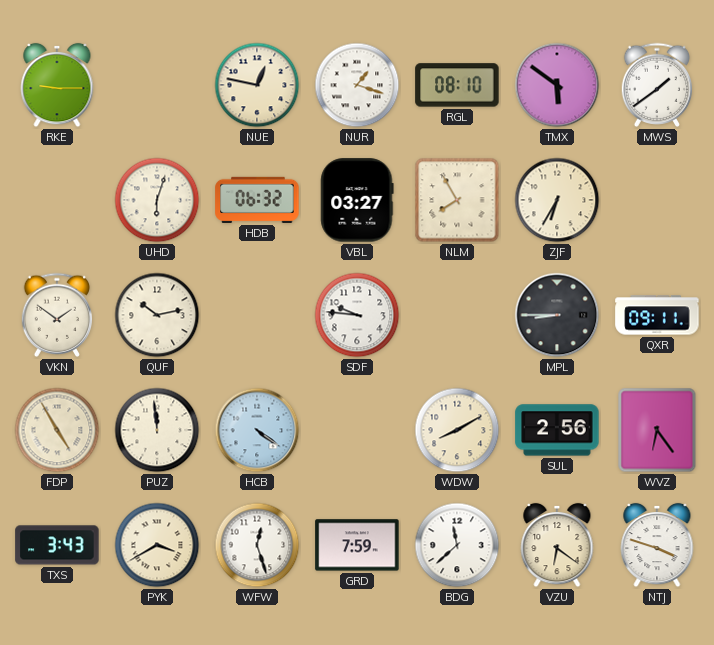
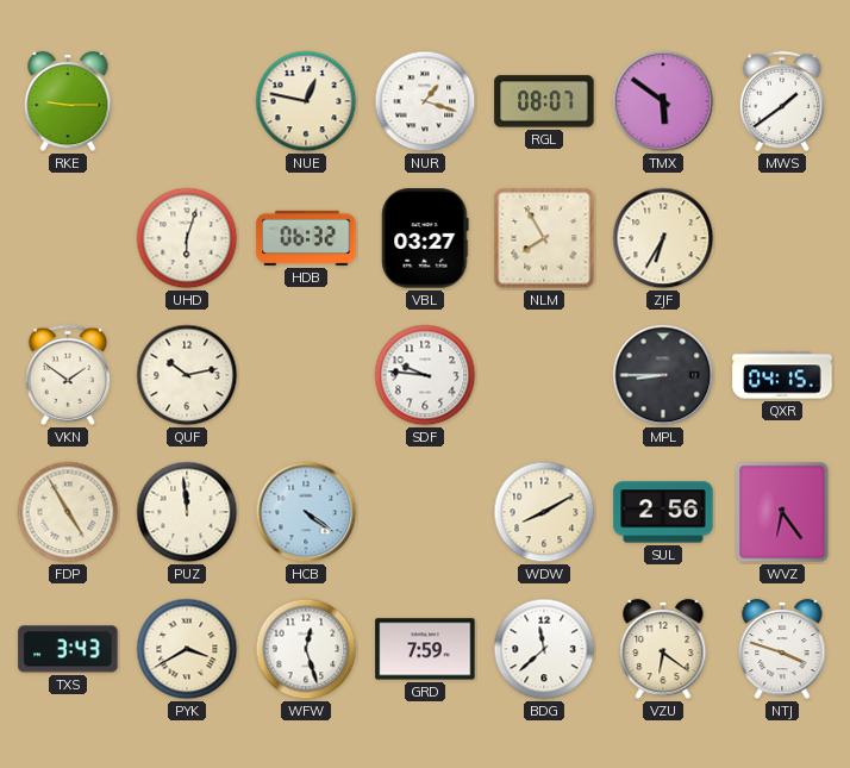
RGL: 08:10 -> 08:07
QXR: 09:11 -> 04:15
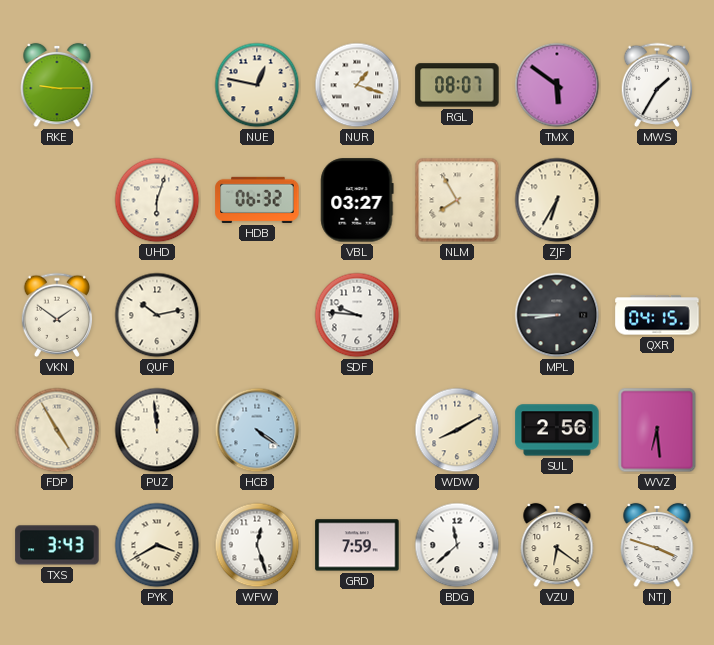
MWS: 1:39 -> 1:35
WVZ: 6:24 -> 6:29
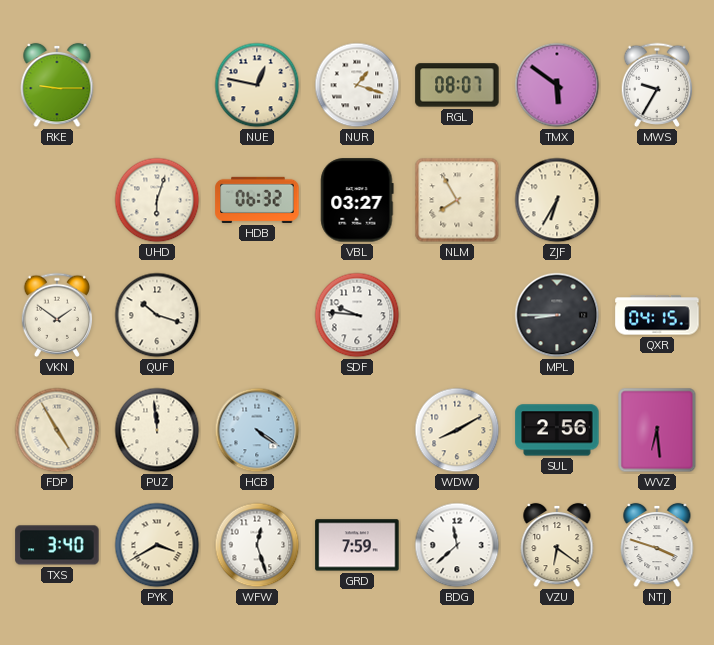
MWS: 1:35 -> 9:35
QUF: 10:13 -> 10:18
TXS: 3:43 -> 3:40
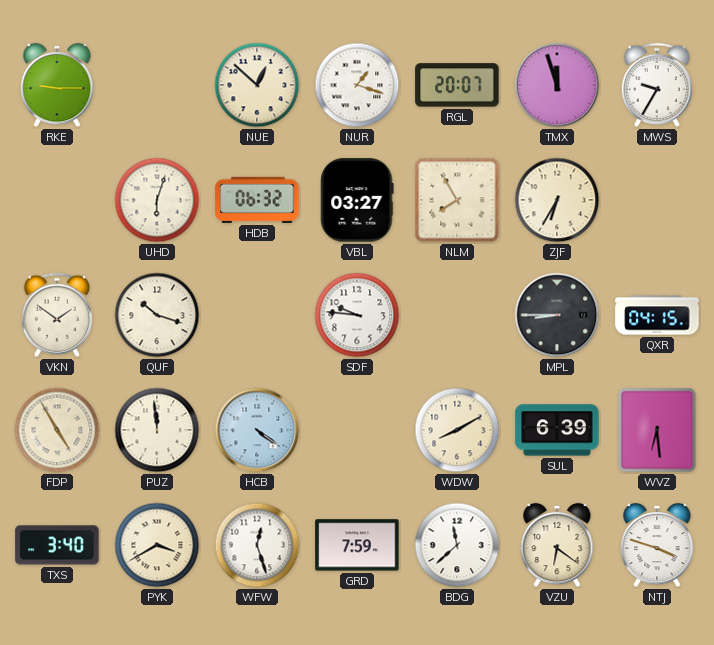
NUE: 12:47 -> 12:52
RGL: 08:07 -> 20:07
TMX: 5:51 -> 11:57
SUL: 2:56 -> 6:39
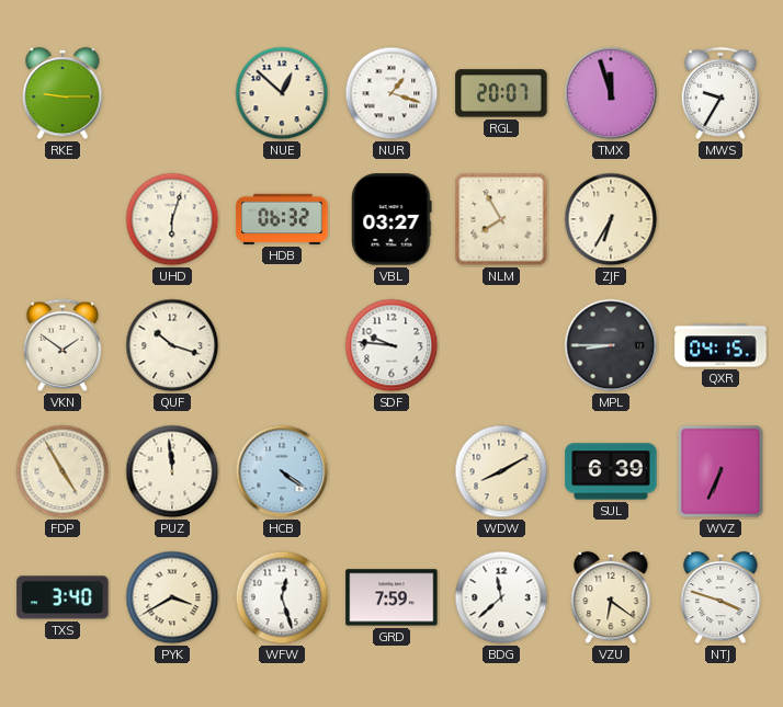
WVZ: 6:29 -> 6:34
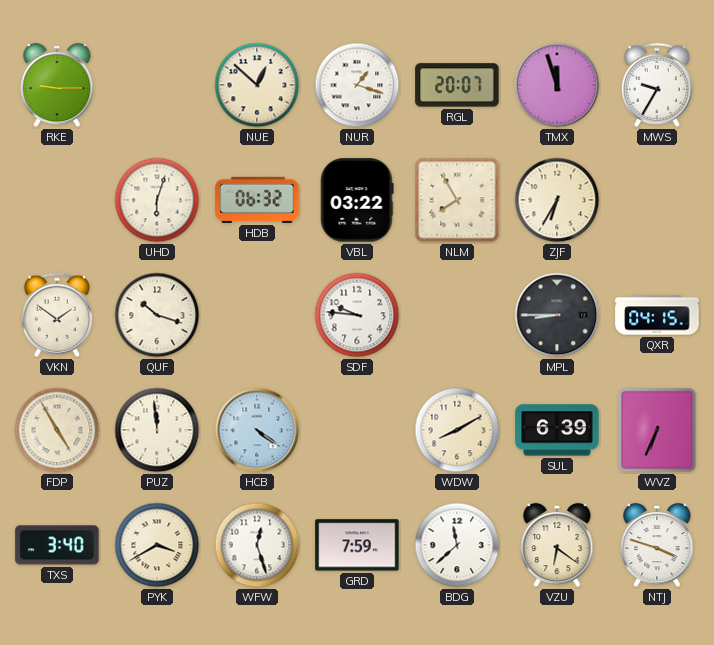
VBL: 03:27 -> 03:22
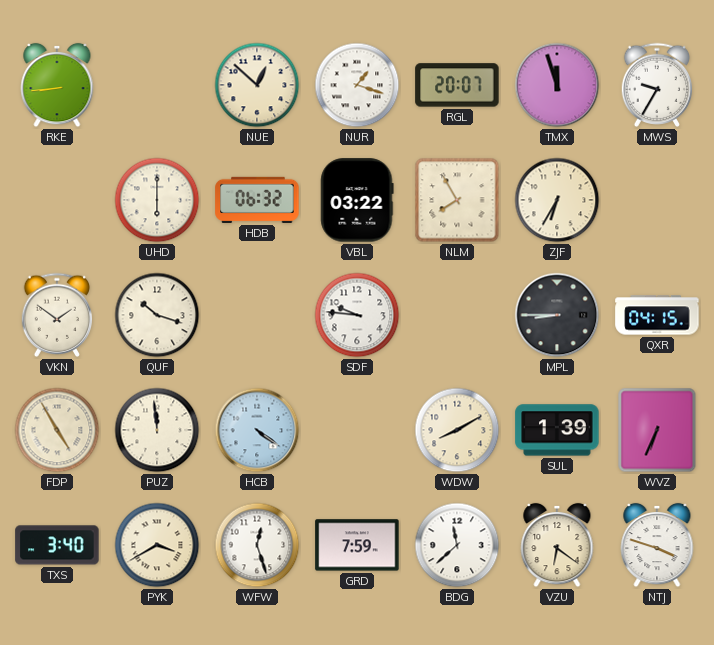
RKE: 9:15 -> 8:44
UHD: 6:03 -> 6:00
SUL: 6:39 -> 1:39
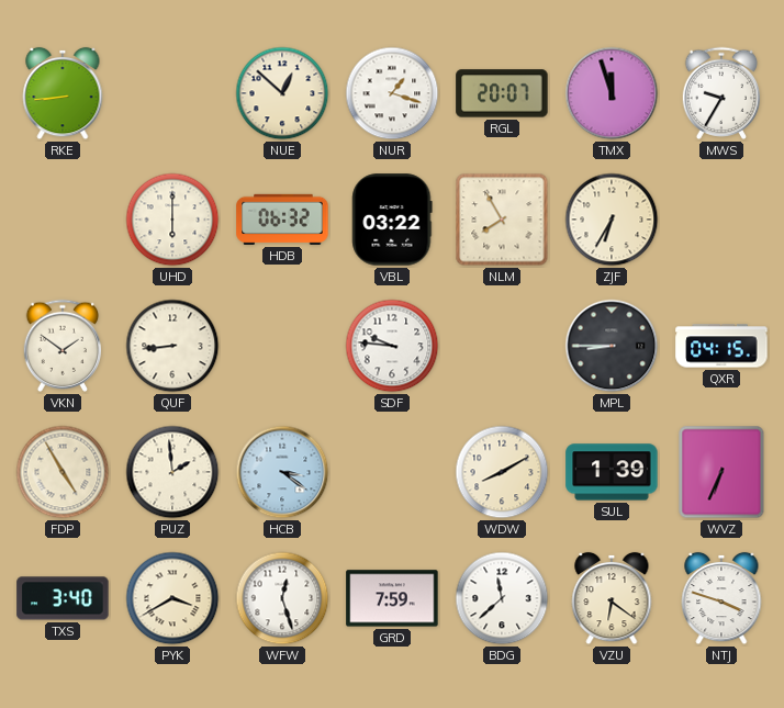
QUF: 10:18 -> 8:44
PUZ: 11:59 -> 1:59
HCB: 4:21 -> 3:21
